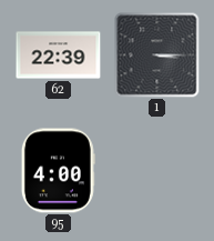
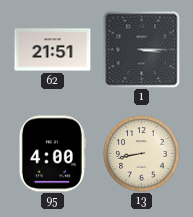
62: 22:39 -> 21:51
13: none -> 8:43
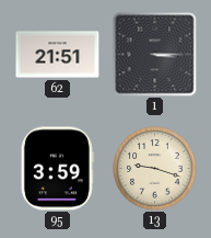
95: 4:00 -> 3:59
13: 8:43 -> 9:18
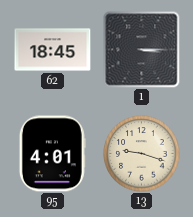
62: 21:51 -> 18:45
95: 3:59 -> 4:01
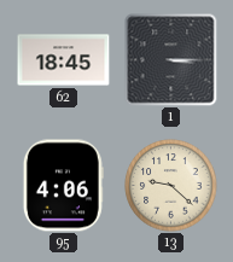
95: 4:01 -> 4:06
13: 9:18 -> 9:22
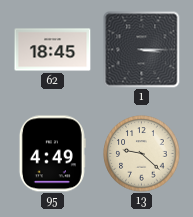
95: 4:06 -> 4:49
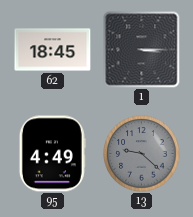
13 dial: cream -> grey
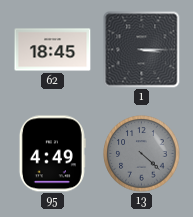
13: 9:22 -> 4:22
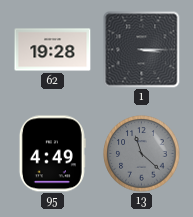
62: 18:45 -> 19:28
13: 4:22 -> 11:22
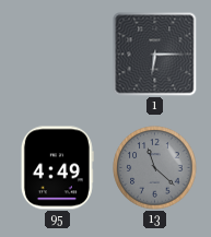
62: 19:28 -> none
1: 3:15 -> 6:15
